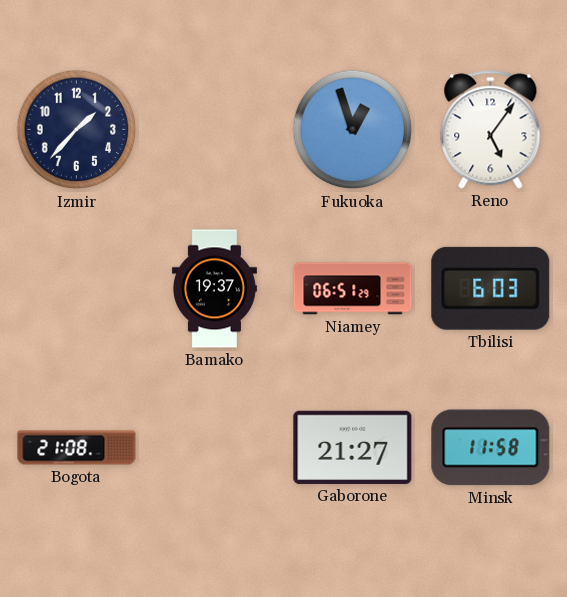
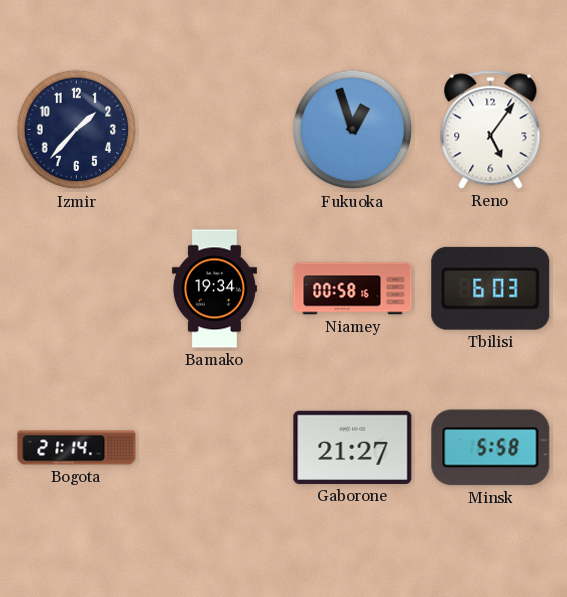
Bamako: 19:37 -> 19:34
Niamey: 06:51 -> 00:58
Bogota: 21:08 -> 21:14
Minsk: 11:58 -> 5:58
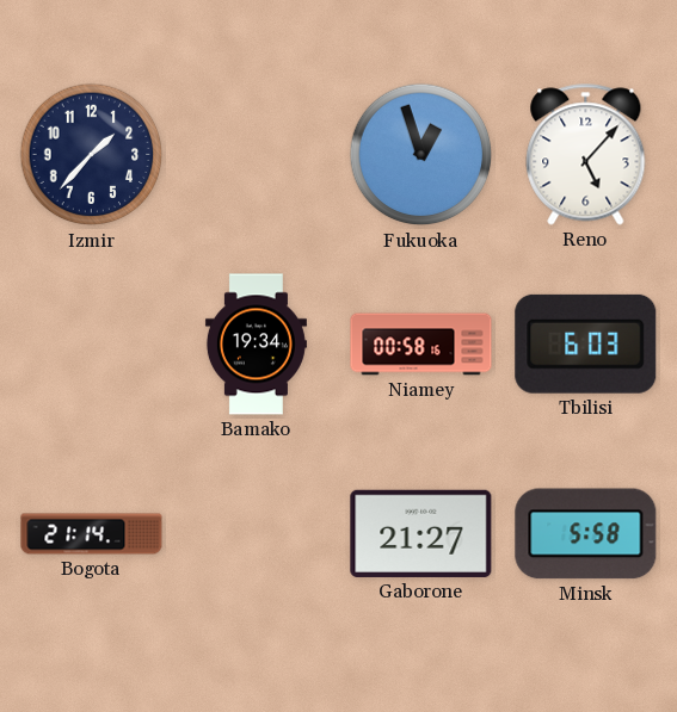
Reno: 5:06 -> 5:07
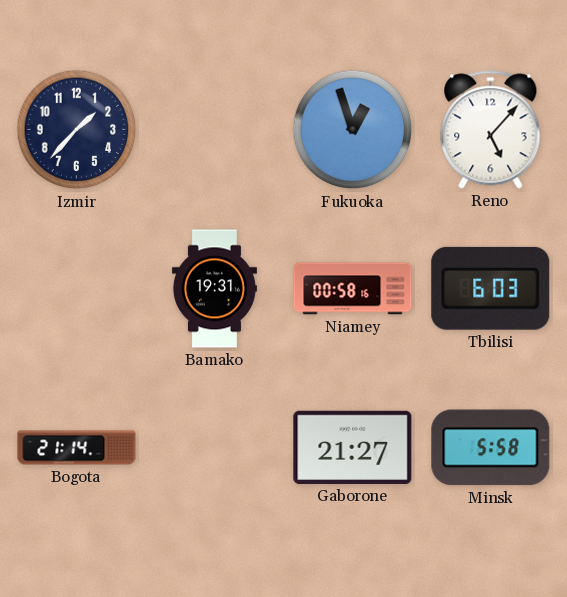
Bamako: 19:34 -> 19:31
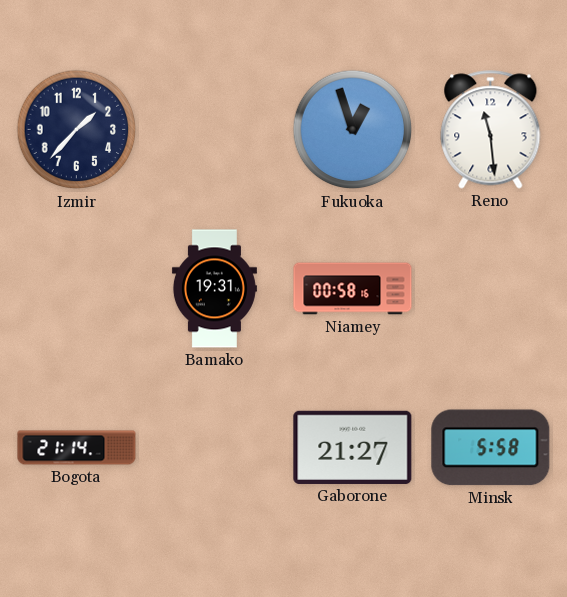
Reno: 5:07 -> 11:29
Tbilisi: 6:03 -> none
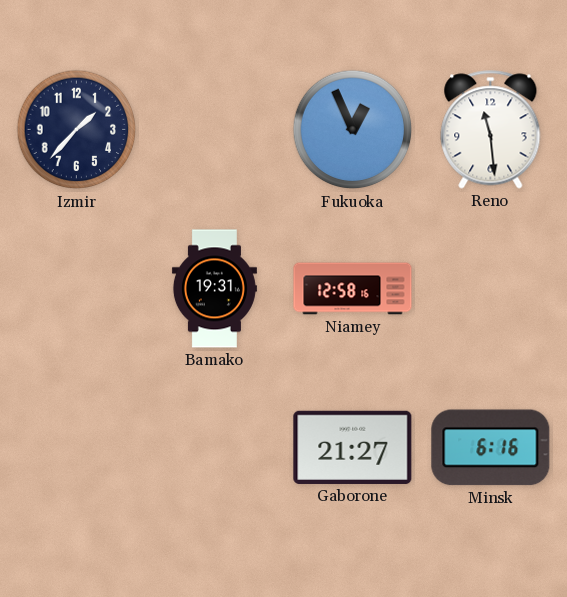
Fukuoka: 12:57 -> 12:56
Niamey: 00:58 -> 12:58
Bogota: 21:14 -> none
Minsk: 5:58 -> 6:16
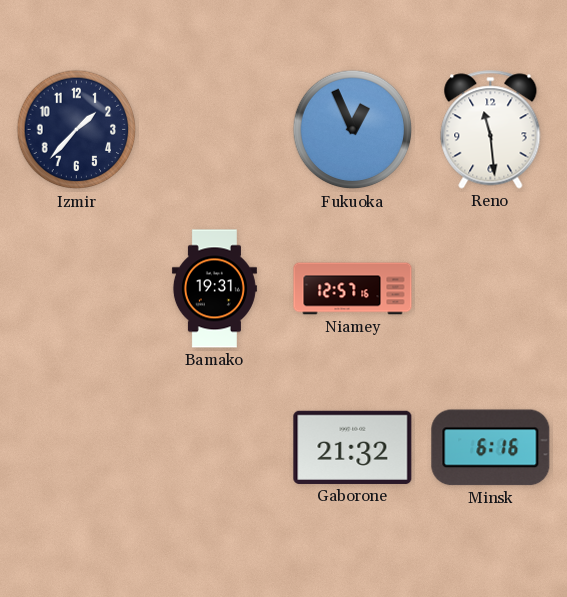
Niamey: 12:58 -> 12:57
Gaborone: 21:27 -> 21:32
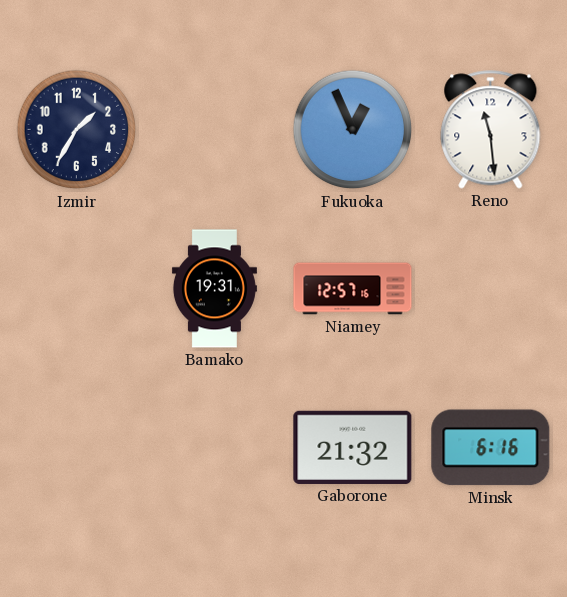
Izmir: 1:37 -> 1:35
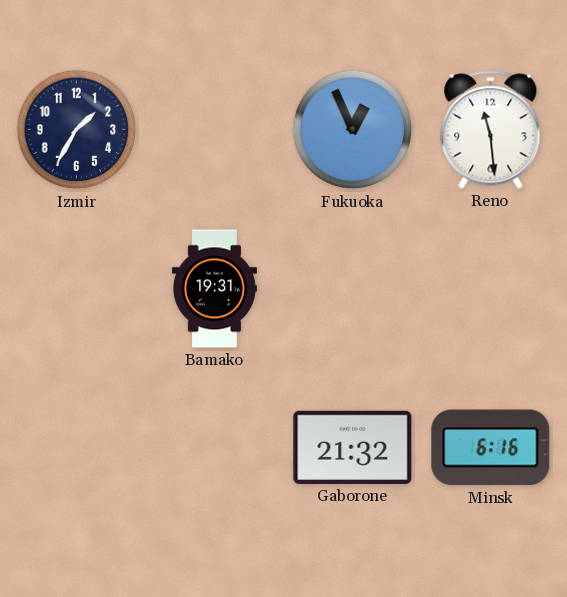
Niamey: 12:57 -> none
